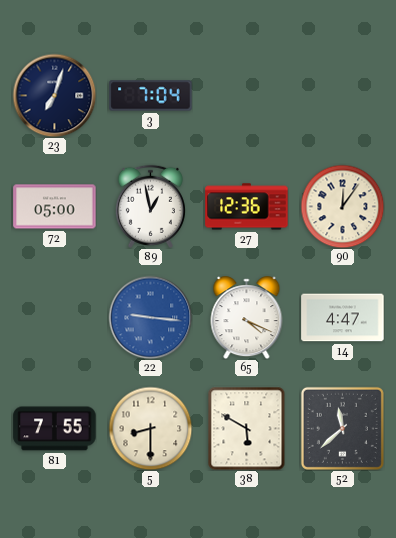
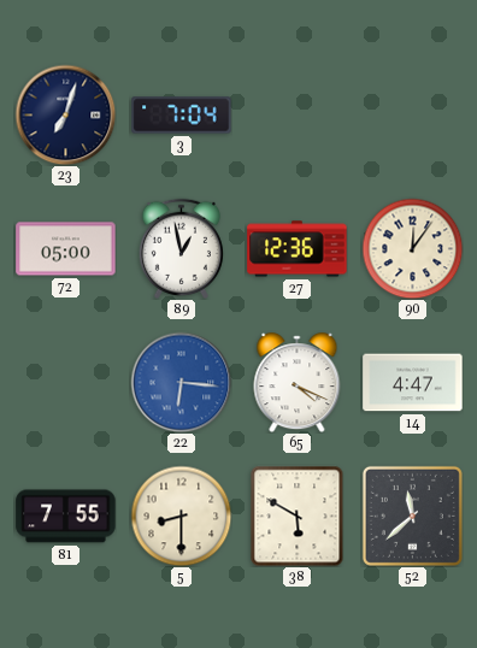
22: 9:16 -> 6:16
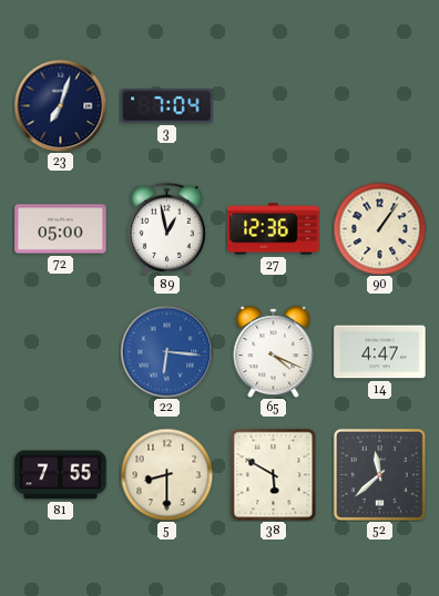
90: 12:06 -> 1:06
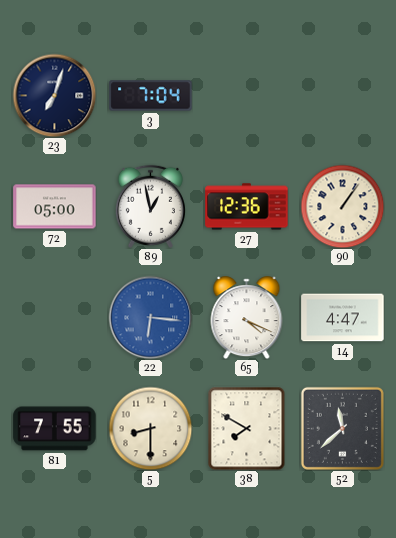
38: 5:50 -> 7:50
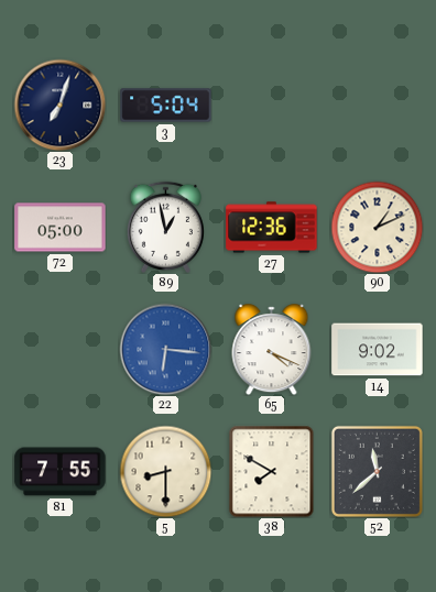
3: 7:04 -> 5:04
90: 1:06 -> 1:11
14: 4:47 -> 9:02
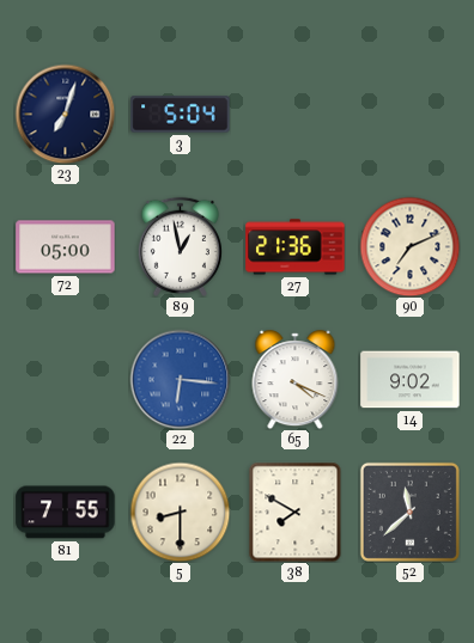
27: 12:36 -> 21:36
90: 1:11 -> 7:11
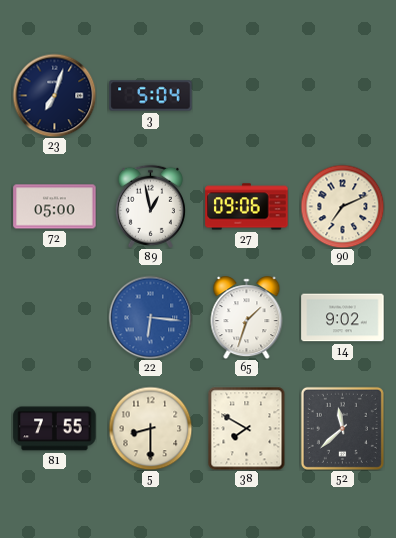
27: 21:36 -> 09:06
65: 4:19 -> 1:33
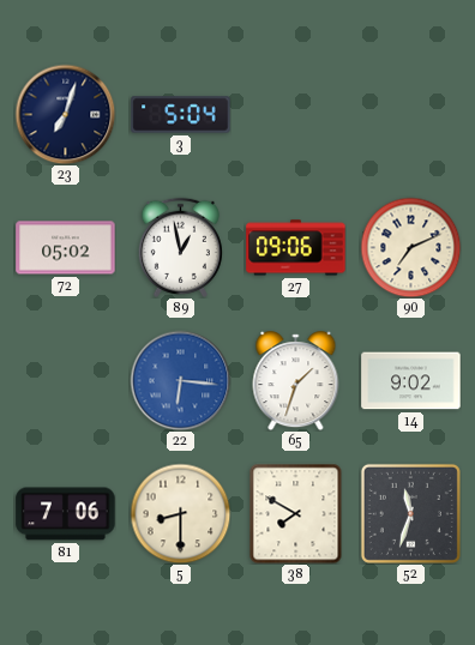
72: 05:00 -> 05:02
81: 7:55 -> 7:06
52: 11:38 -> 11:33
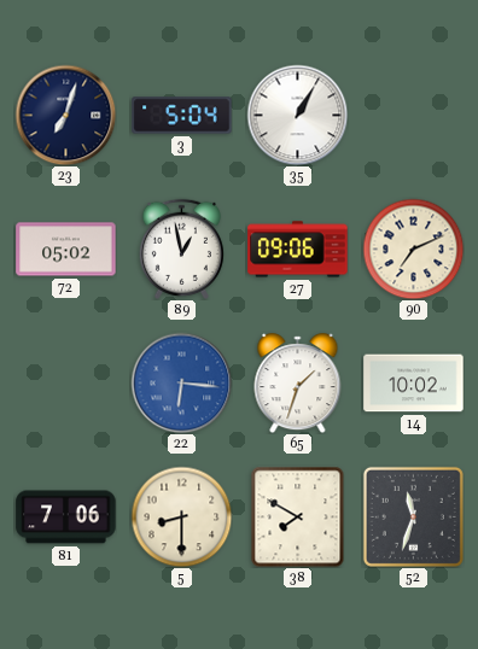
35: none -> 1:05
14: 9:02 -> 10:02
